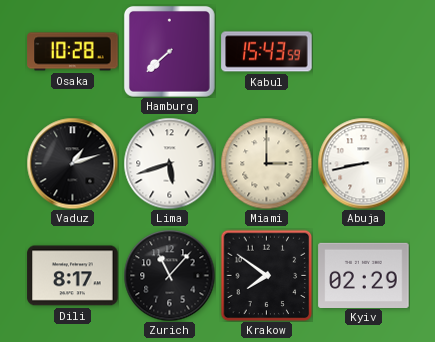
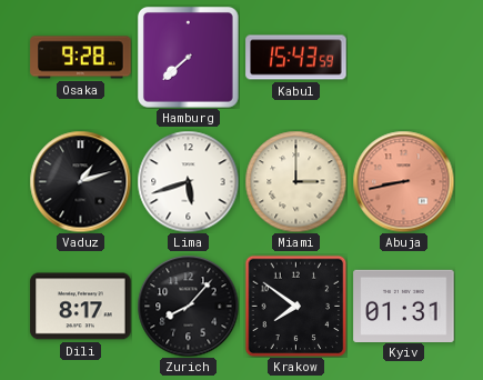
Osaka: 10:28 -> 9:28
Abuja dial: white -> salmon
Zurich: 11:07 -> 8:07
Kyiv: 02:29 -> 01:31
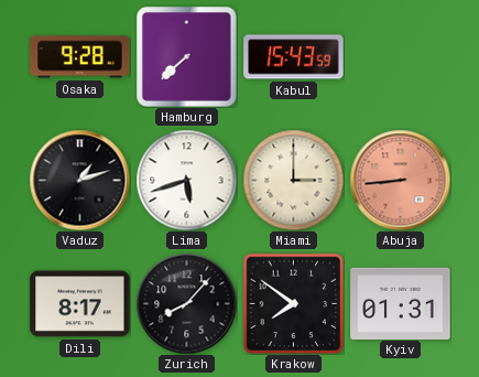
Abuja: 8:43 -> 8:44
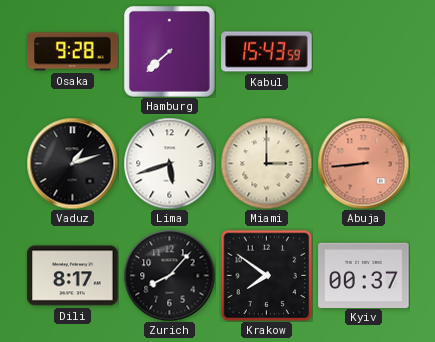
Kyiv: 01:31 -> 00:37
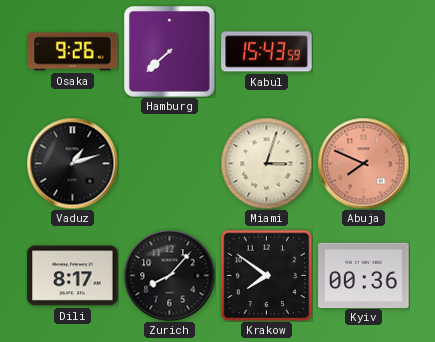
Osaka: 9:28 -> 9:26
Lima: 5:42 -> none
Miami: 3:00 -> 3:03
Abuja: 8:44 -> 7:49
Kyiv: 00:37 -> 00:36
